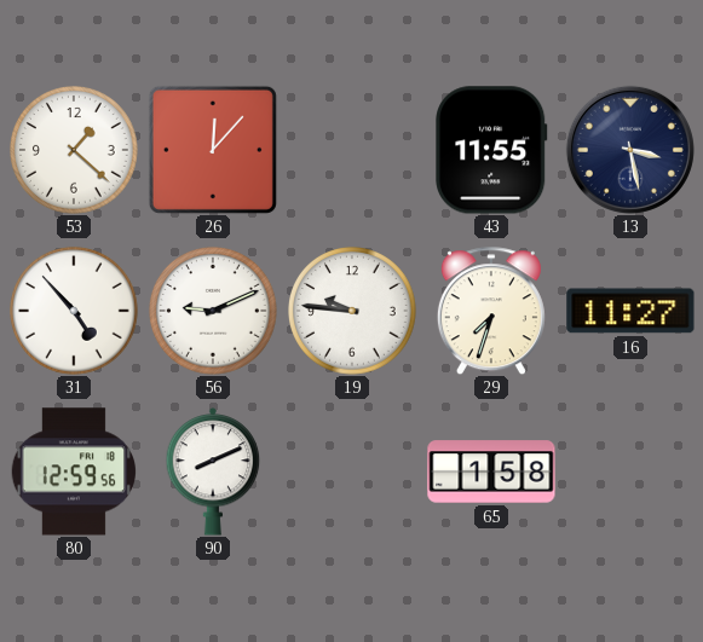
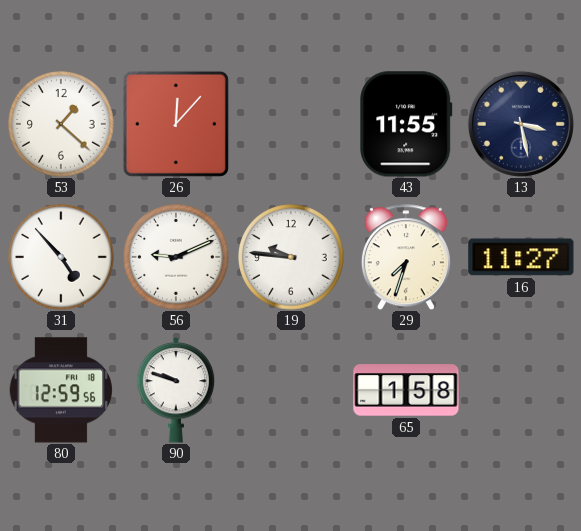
90: 8:11 -> 9:48
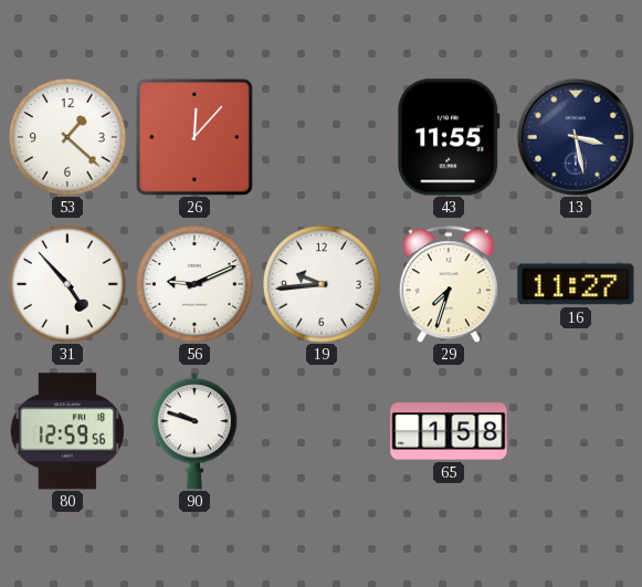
19: 9:46 -> 9:44
